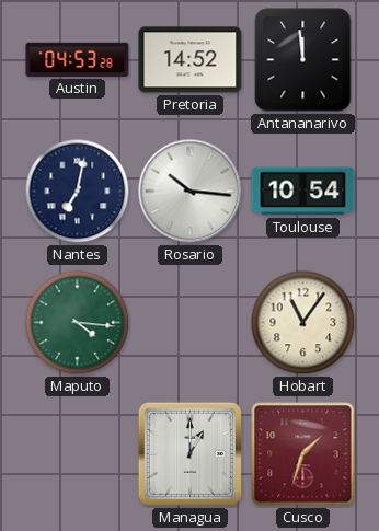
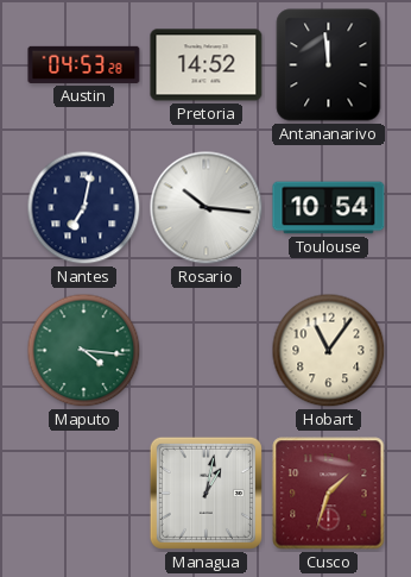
Managua: 1:00 -> 1:02
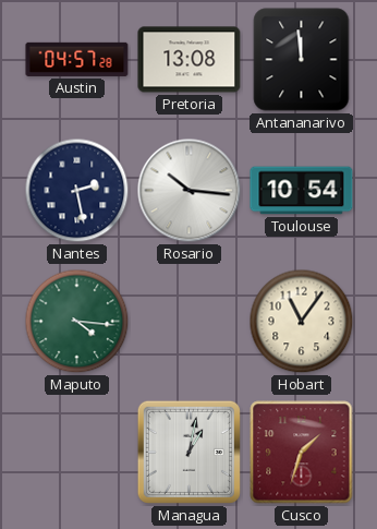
Austin: 04:53 -> 04:57
Pretoria: 14:52 -> 13:08
Nantes: 7:02 -> 2:28
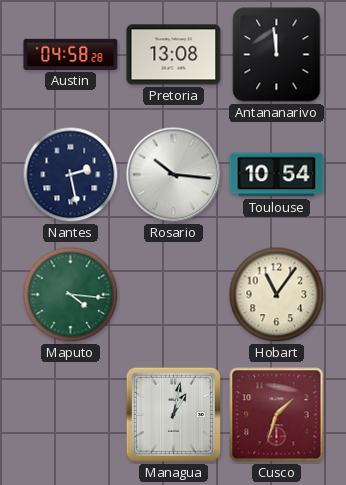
Austin: 04:57 -> 04:58
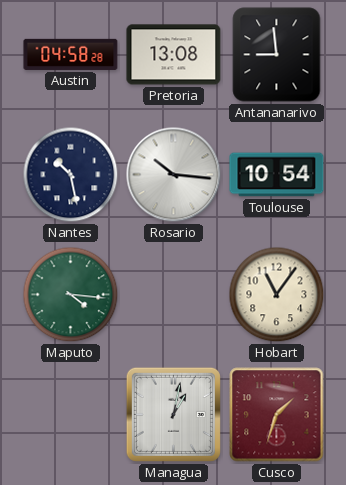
Antananarivo: 11:59 -> 8:59
Nantes: 2:28 -> 10:28
